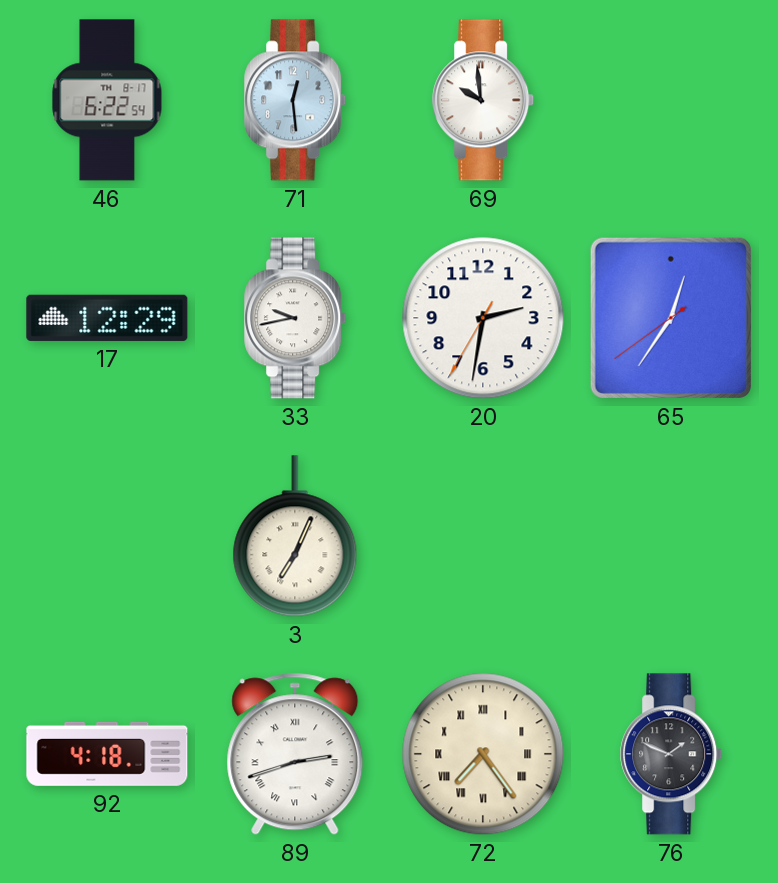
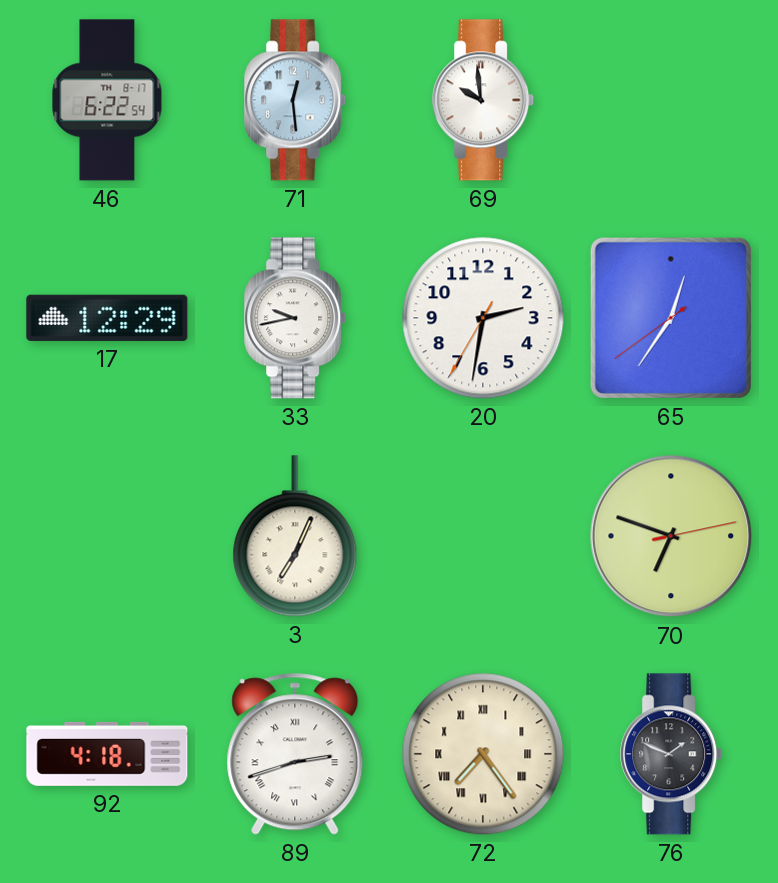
70: none -> 6:48
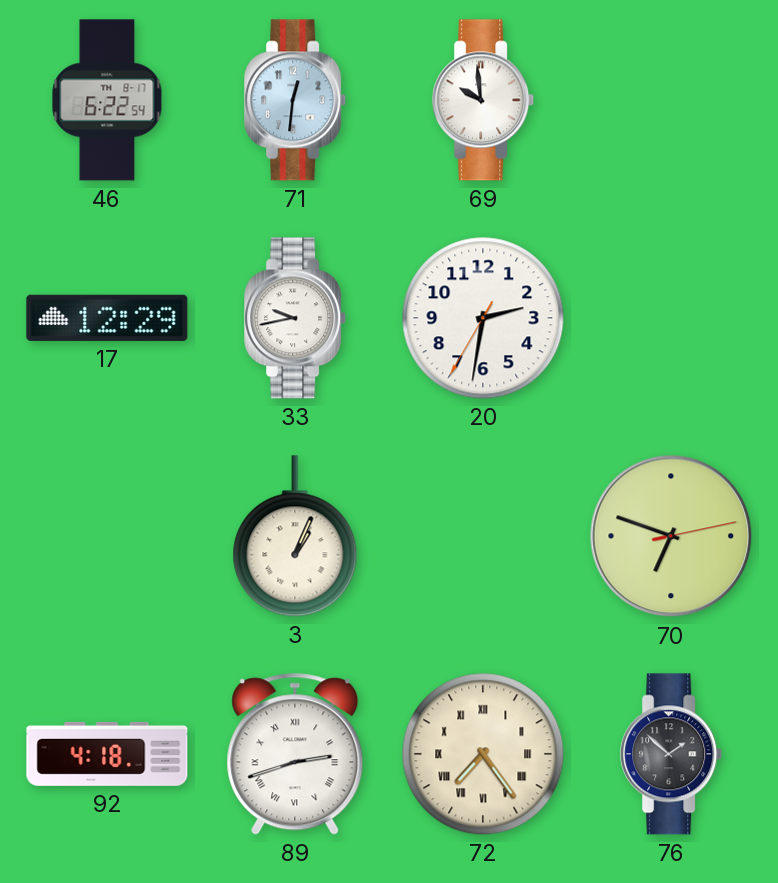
71: 12:29 -> 12:31
65: 12:35 -> none
3: 7:04 -> 1:04
76: 1:49 -> 1:52
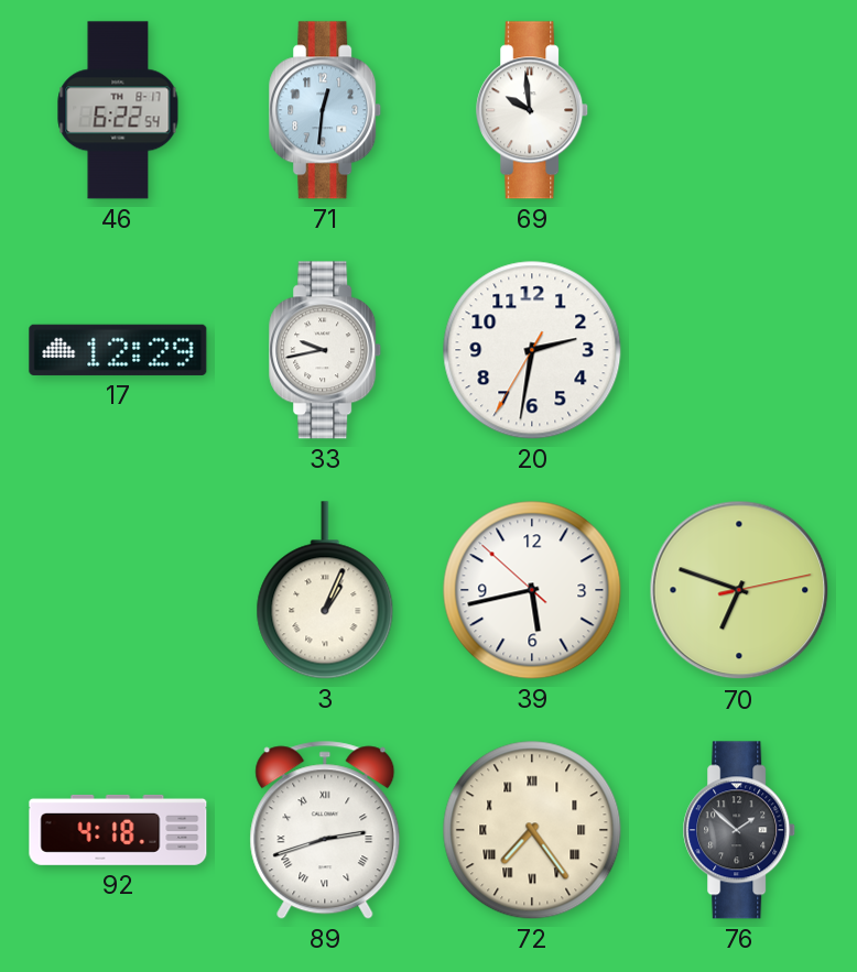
39: none -> 5:42
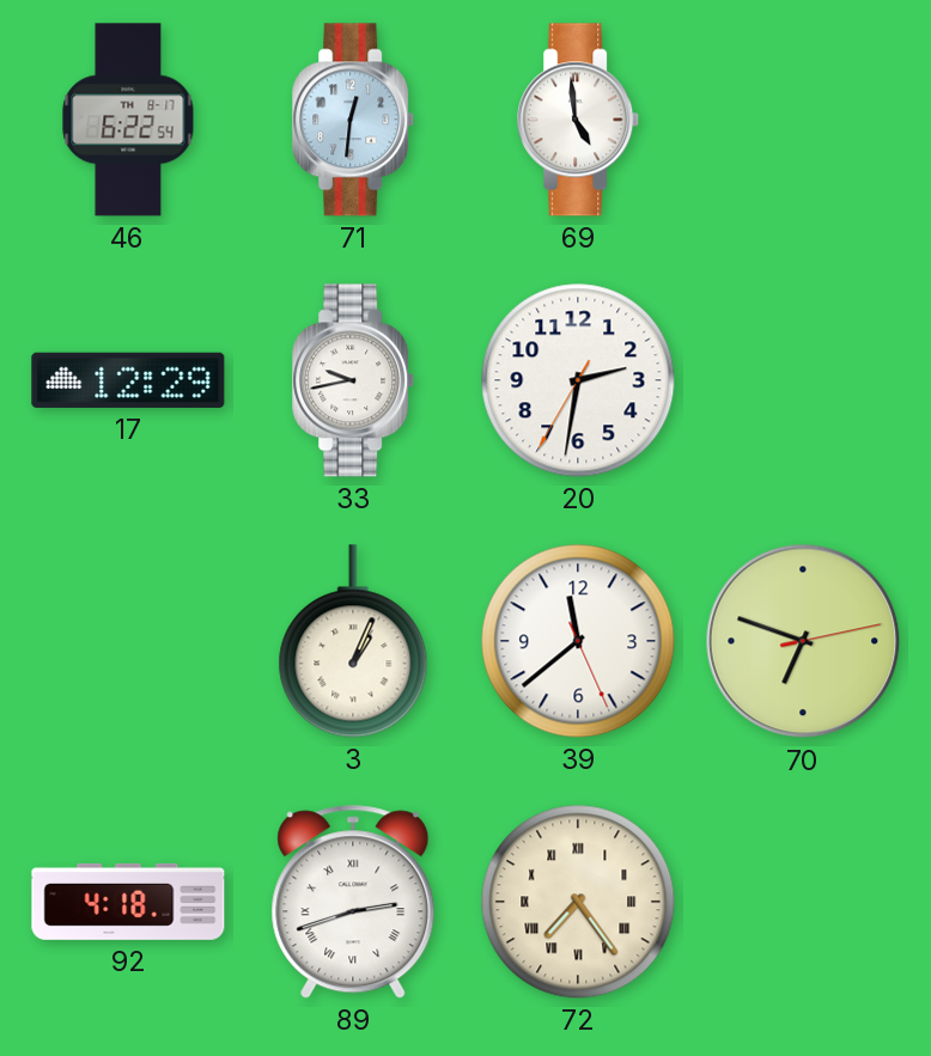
69: 9:59 -> 4:59
39: 5:42 -> 11:38
76: 1:52 -> none
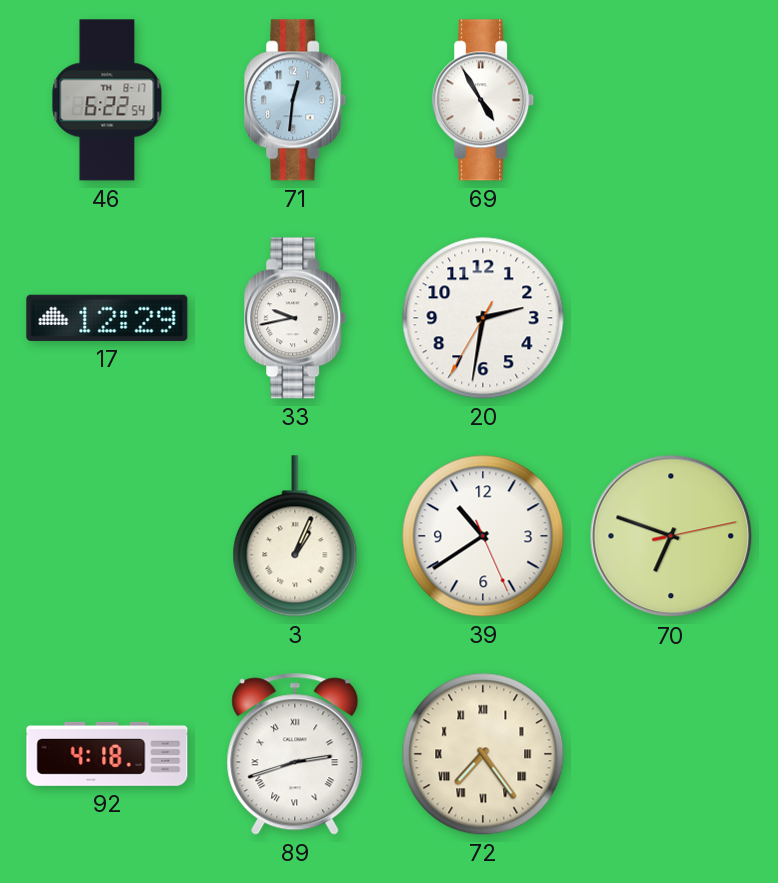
69: 4:59 -> 4:55
39: 11:38 -> 10:39
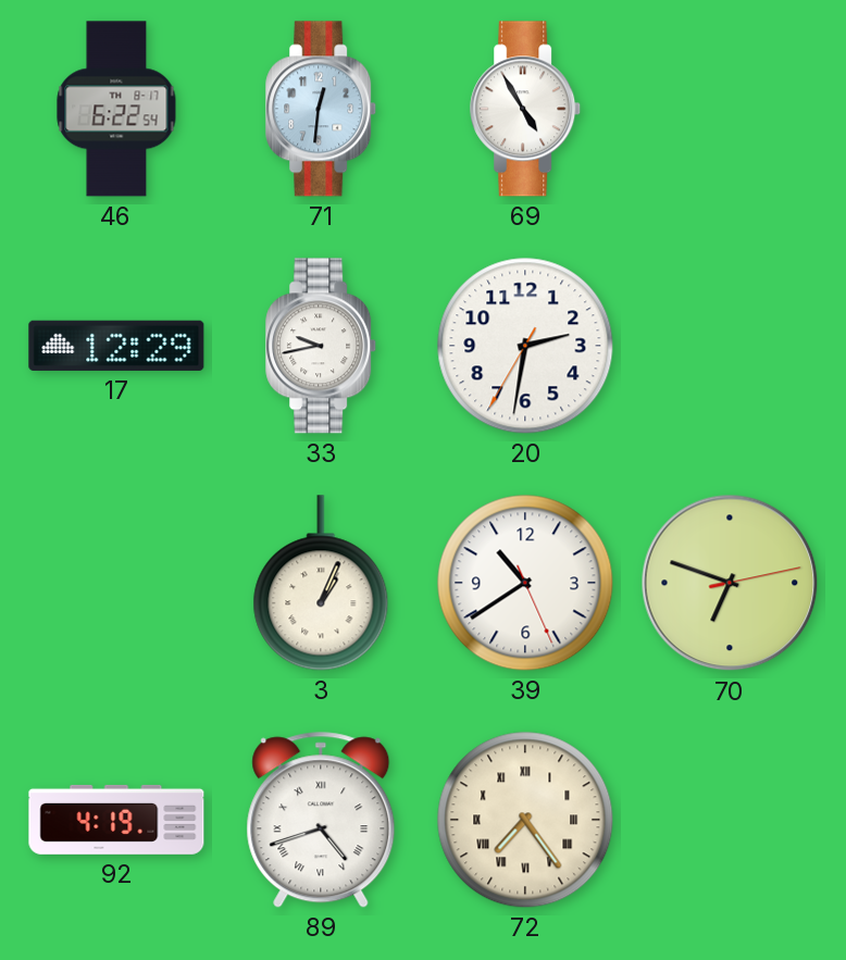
92: 4:18 -> 4:19
89: 2:42 -> 4:42
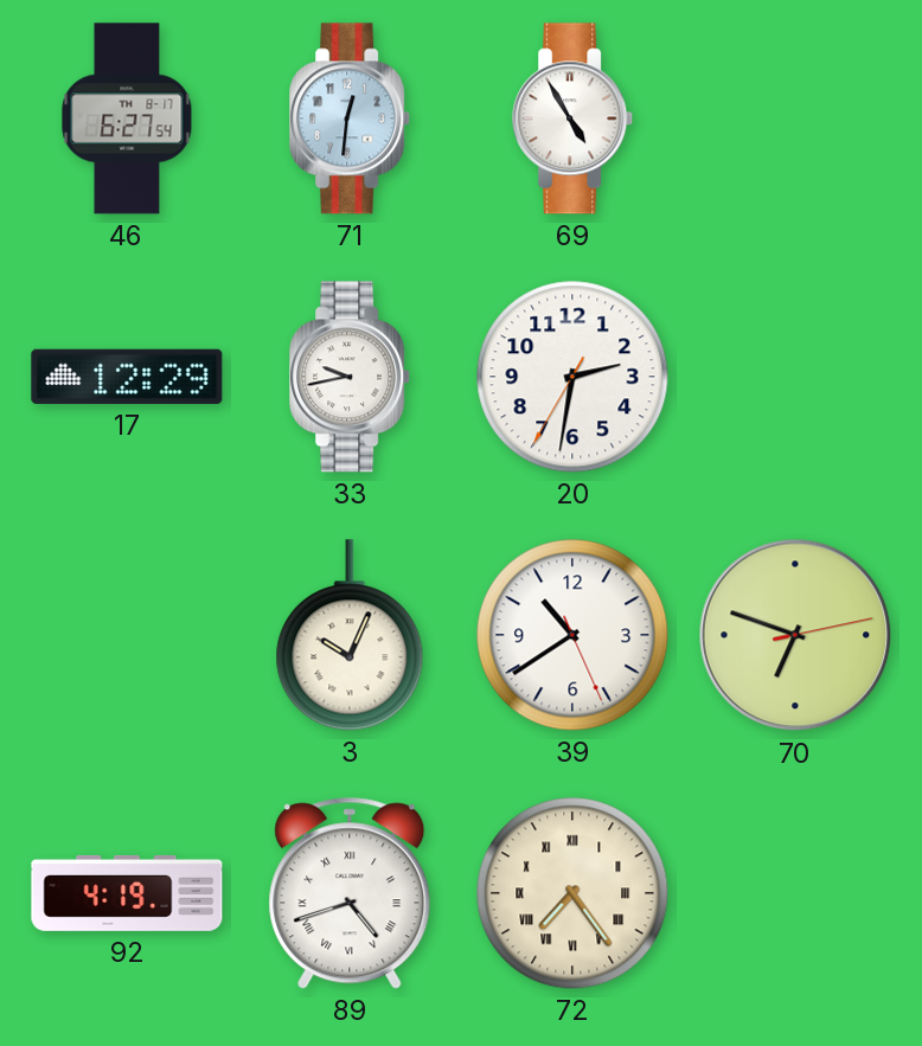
46: 6:22 -> 6:27
3: 1:04 -> 10:04
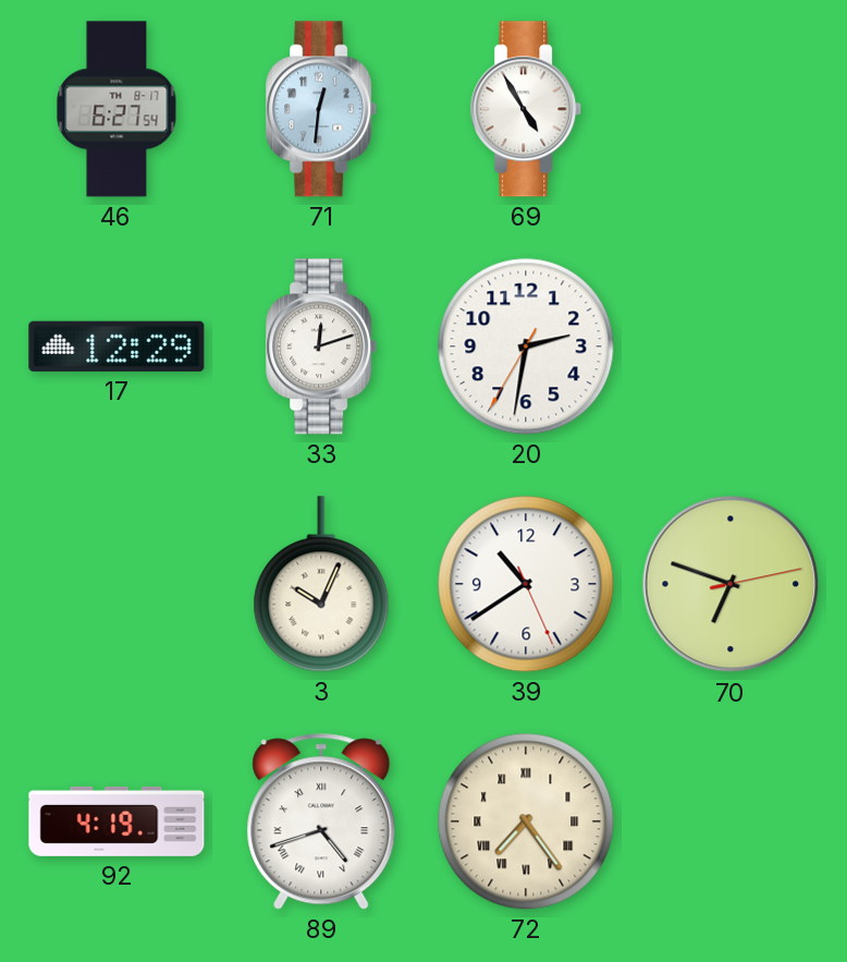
33: 9:43 -> 12:12
